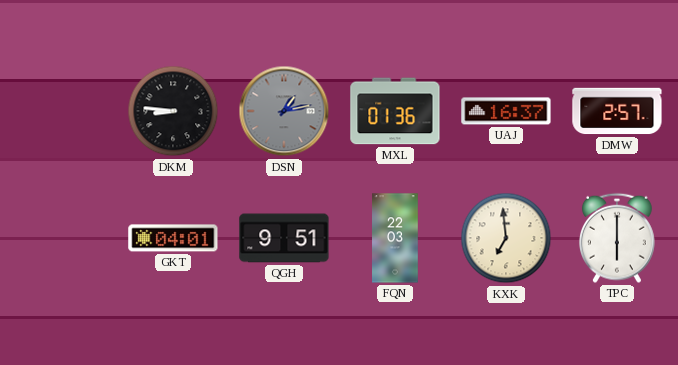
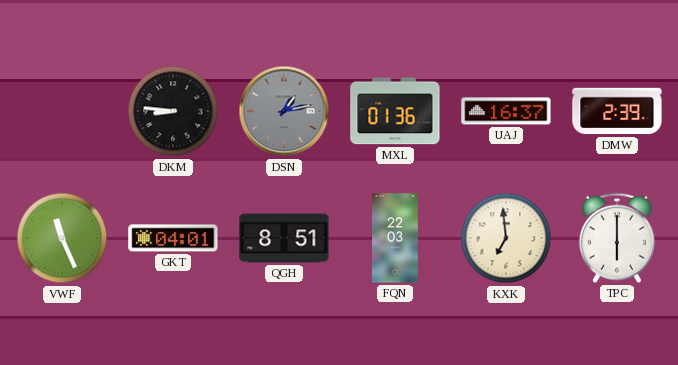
DMW: 2:57 -> 2:39
VWF: none -> 11:26
QGH: 9:51 -> 8:51
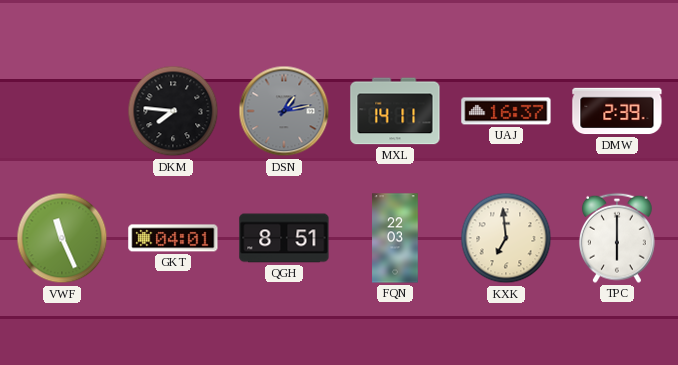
DKM: 8:46 -> 7:46
MXL: 01:36 -> 14:11
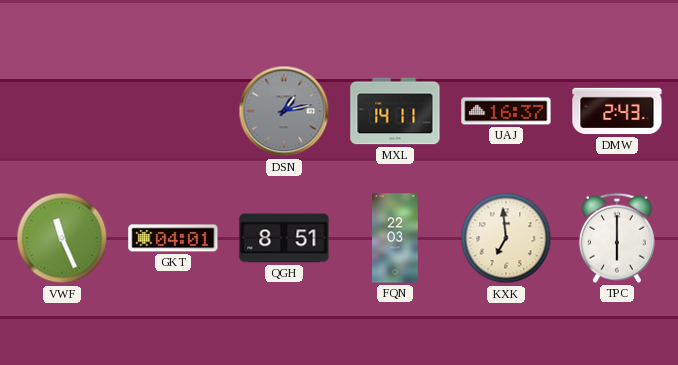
DKM: 7:46 -> none
DMW: 2:39 -> 2:43
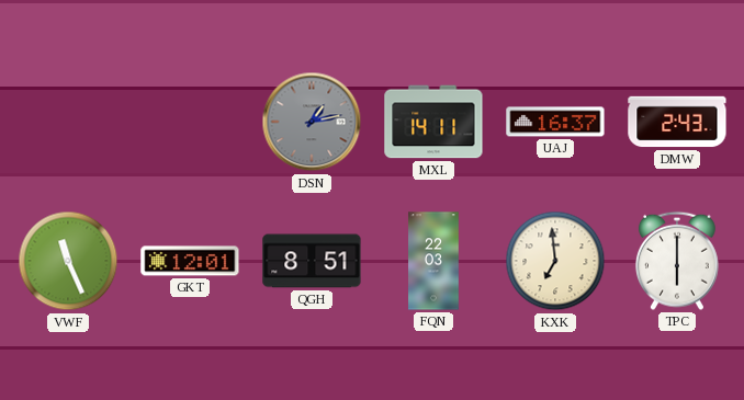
GKT: 04:01 -> 12:01
